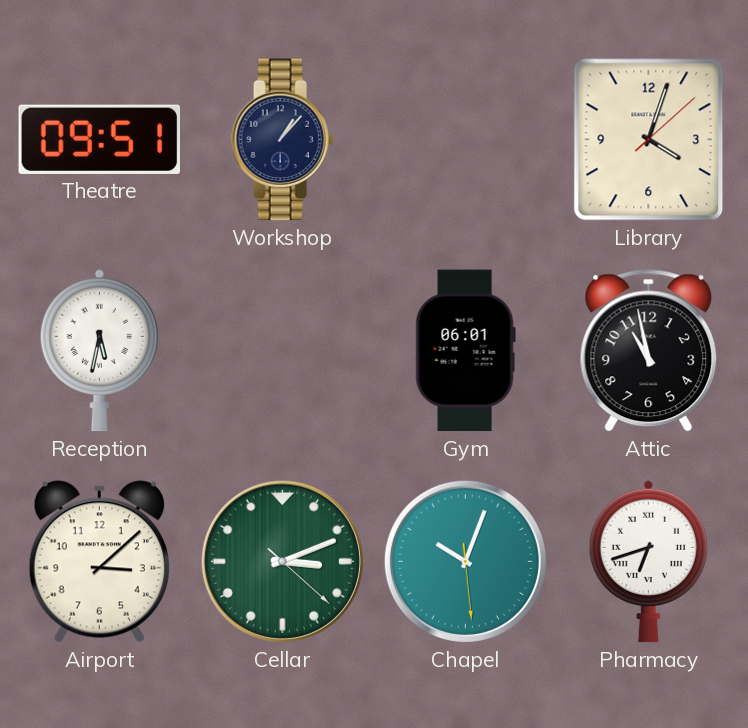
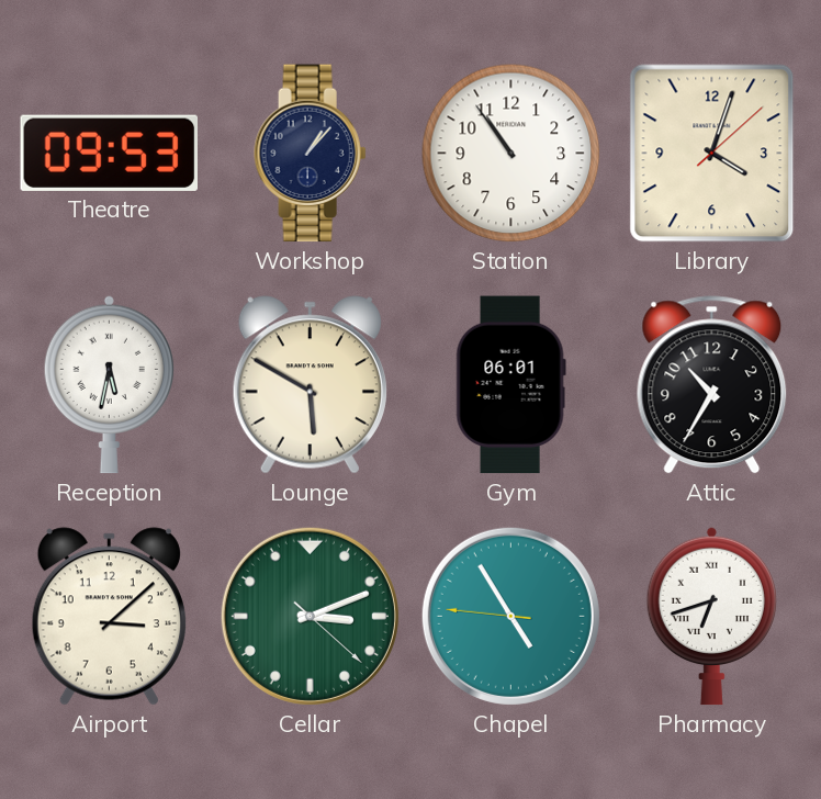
Theatre: 09:51 -> 09:53
Station: none -> 10:54
Lounge: none -> 5:50
Attic: 10:58 -> 10:35
Chapel: 10:03 -> 4:54
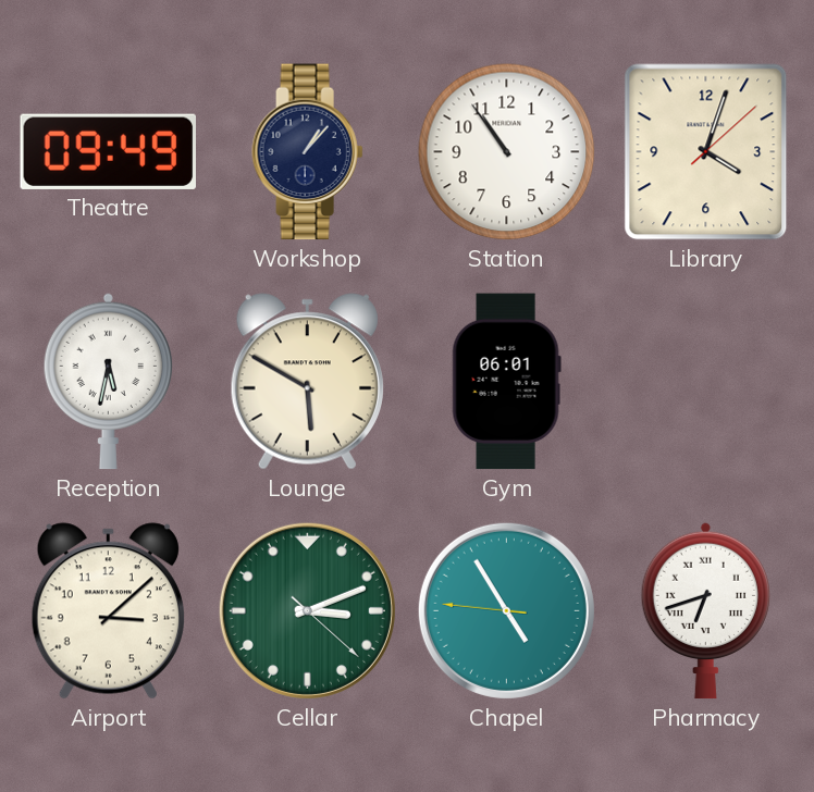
Theatre: 09:53 -> 09:49
Attic: 10:35 -> none
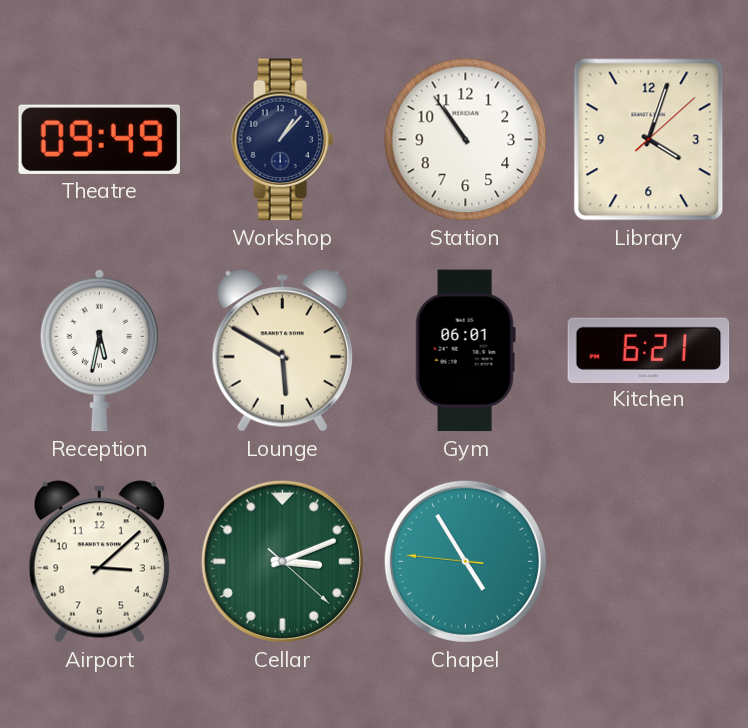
Kitchen: none -> 6:21
Pharmacy: 6:42 -> none
